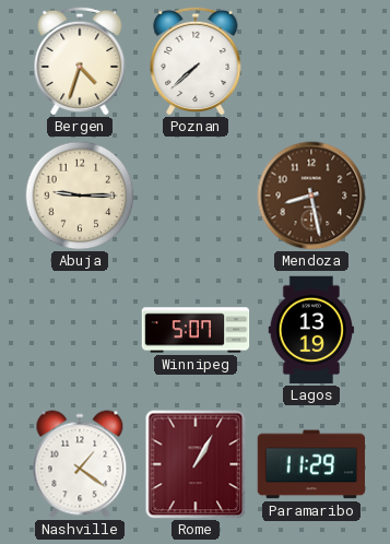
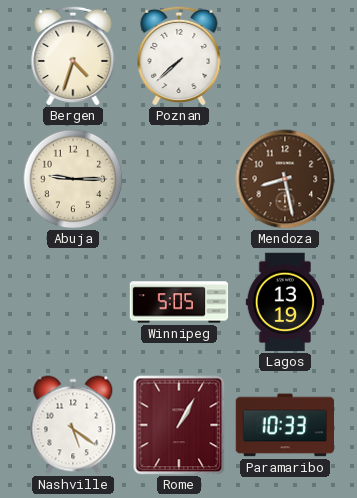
Winnipeg: 5:07 -> 5:05
Nashville: 1:21 -> 5:21
Paramaribo: 11:29 -> 10:33
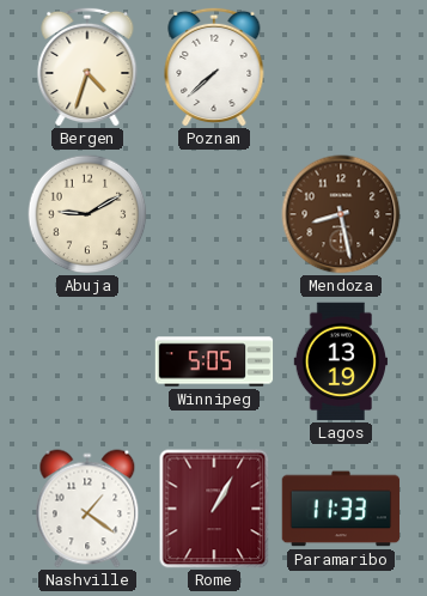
Abuja: 9:15 -> 9:10
Nashville: 5:21 -> 1:21
Paramaribo: 10:33 -> 11:33
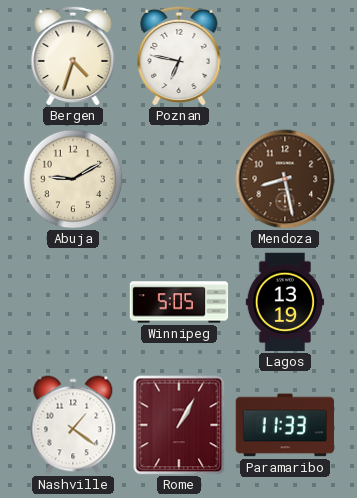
Poznan: 7:38 -> 6:47
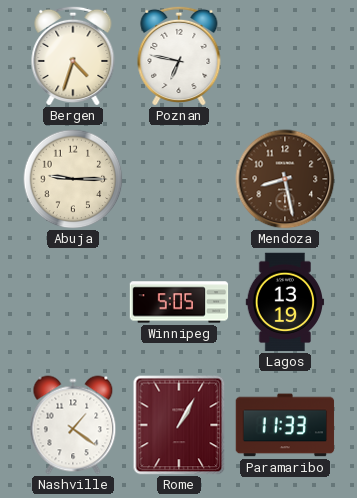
Abuja: 9:10 -> 9:15
